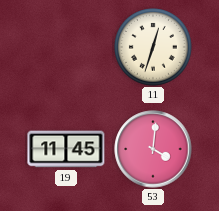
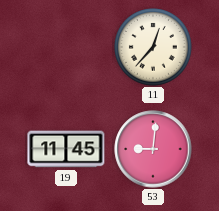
11: 12:33 -> 12:37
53: 4:01 -> 9:01
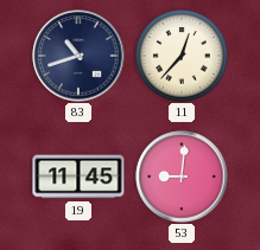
83: none -> 10:42
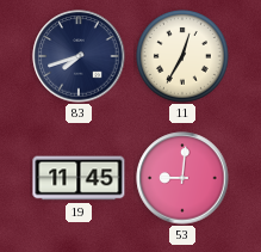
83: 10:42 -> 7:42
11: 12:37 -> 12:35
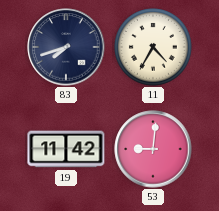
11: 12:35 -> 4:35
19: 11:45 -> 11:42
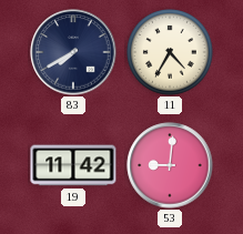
83: 7:42 -> 7:40
